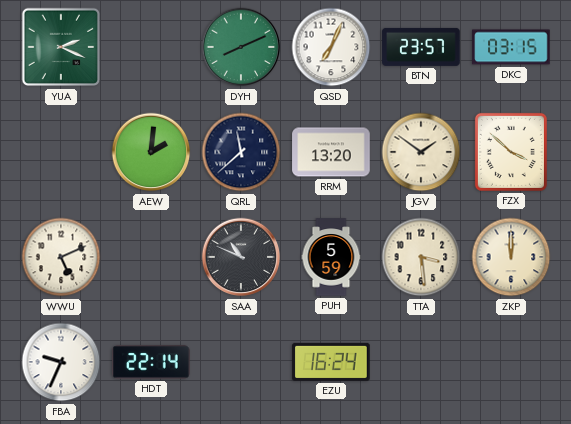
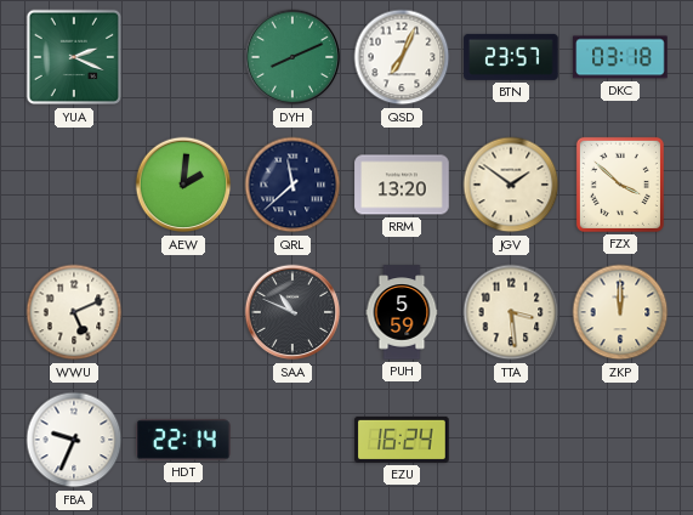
DKC: 03:15 -> 03:18
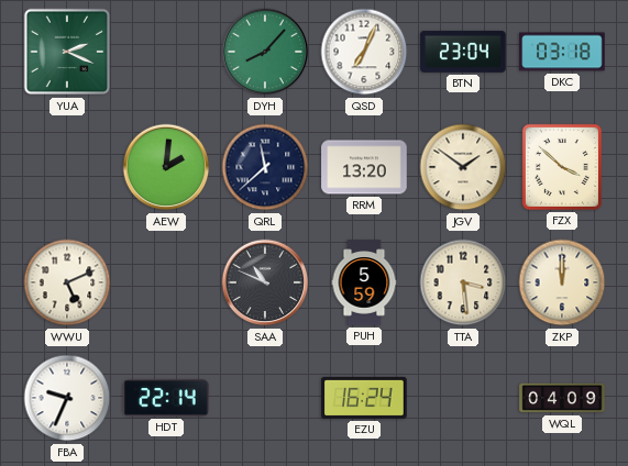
DYH: 8:11 -> 8:07
BTN: 23:57 -> 23:04
WQL: none -> 04:09
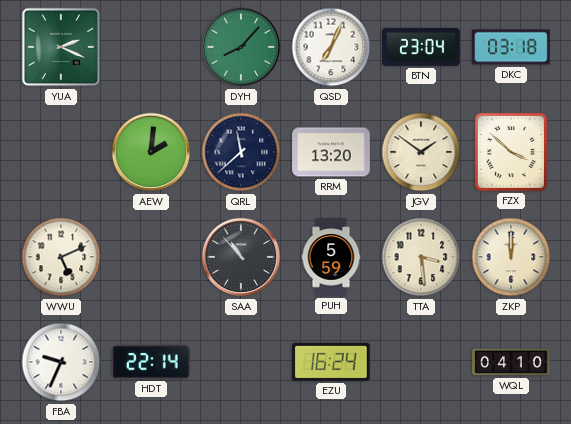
SAA: 10:49 -> 10:53
WQL: 04:09 -> 04:10
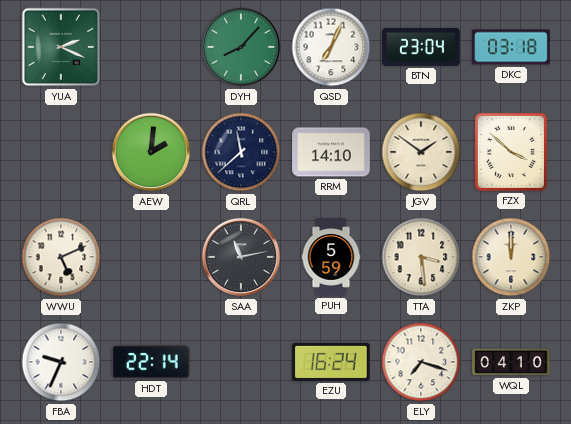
RRM: 13:20 -> 14:10
SAA: 10:53 -> 11:13
ELY: none -> 7:18
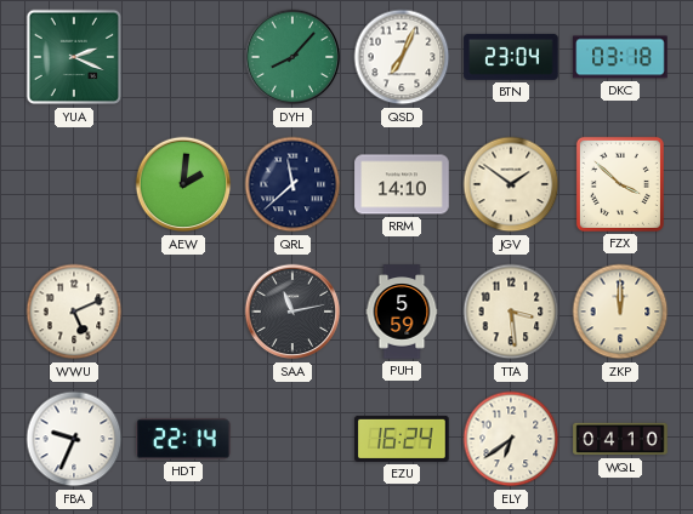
ELY: 7:18 -> 6:39
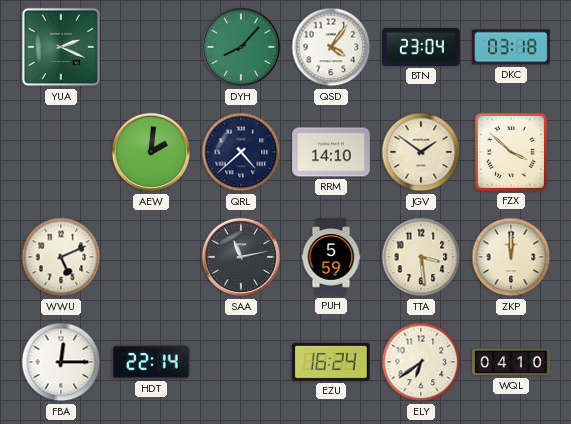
QSD: 7:04 -> 4:06
QRL: 11:38 -> 4:38
FBA: 9:34 -> 12:15
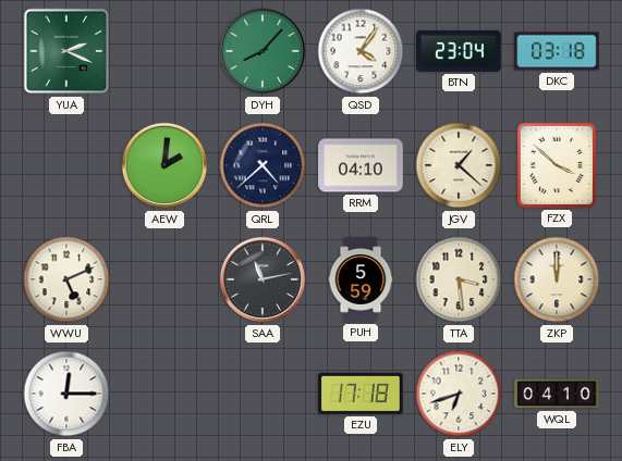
RRM: 14:10 -> 04:10
JGV: 1:51 -> 1:22
HDT: 22:14 -> none
EZU: 16:24 -> 17:18
ELY: 6:39 -> 6:42
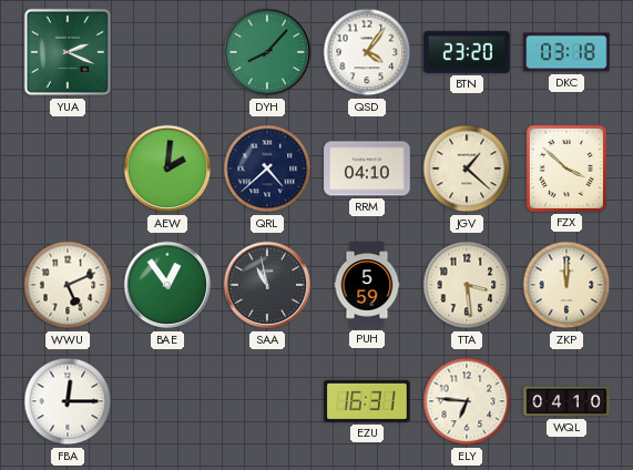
BTN: 23:04 -> 23:20
BAE: none -> 12:54
SAA: 11:13 -> 10:58
EZU: 17:18 -> 16:31
ELY: 6:42 -> 6:46
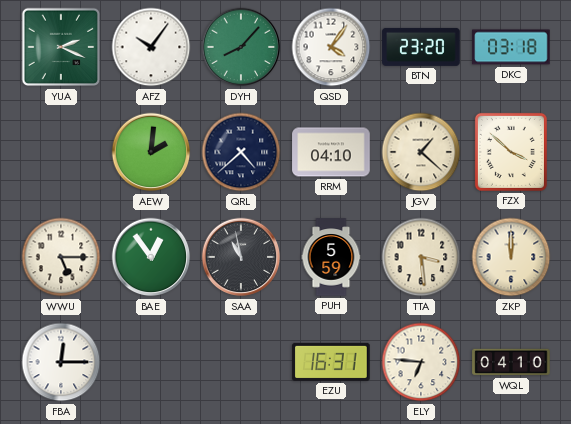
AFZ: none -> 10:06
WWU: 5:11 -> 5:15
